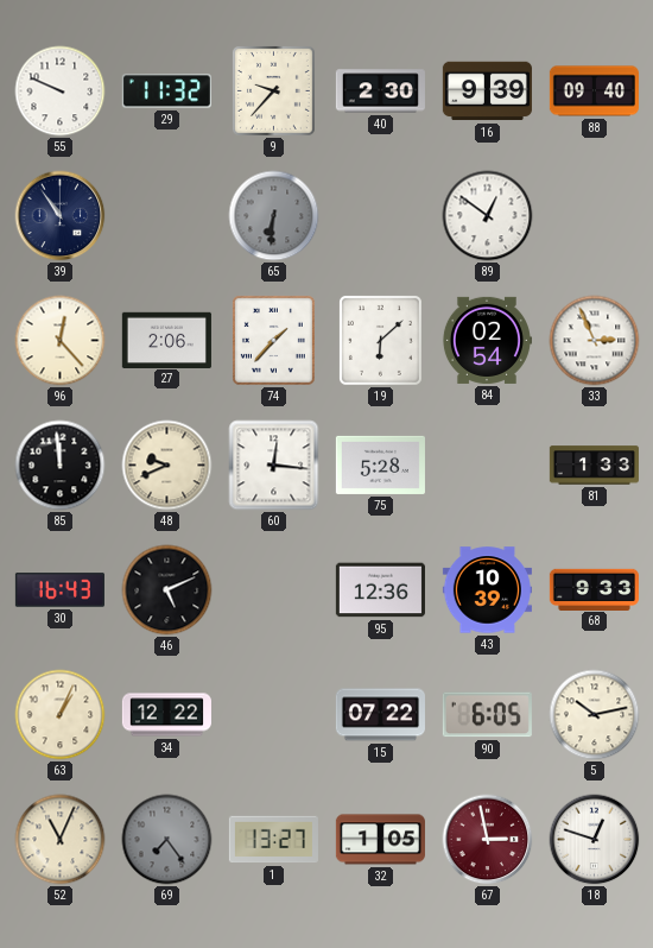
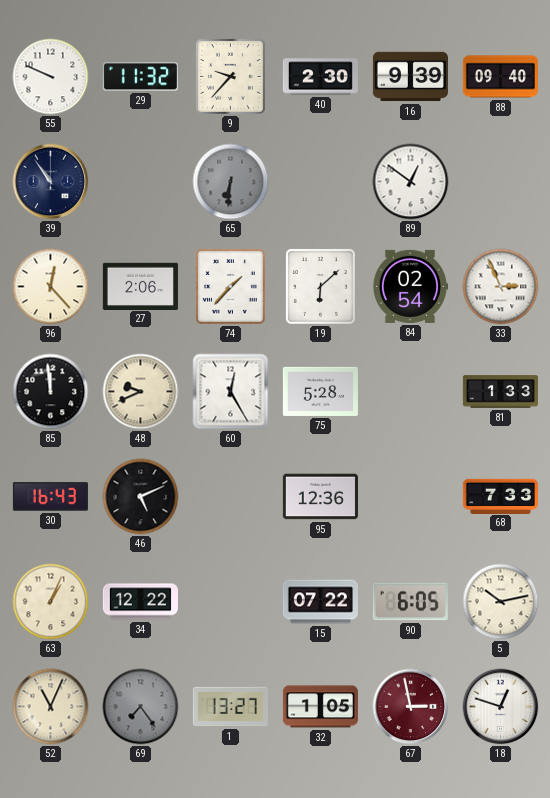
60: 12:16 -> 12:25
43: 10:39 -> none
68: 9:33 -> 7:33
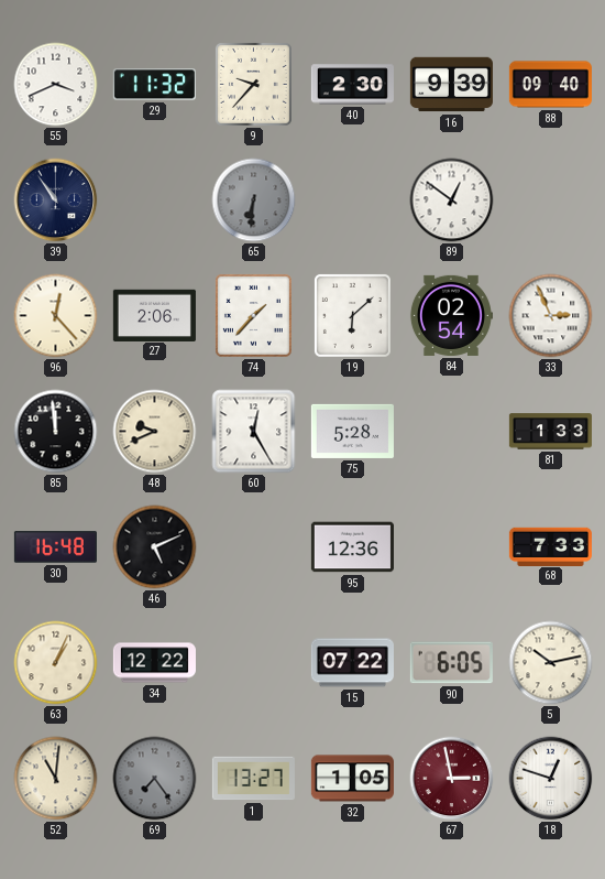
55: 9:49 -> 3:41
30: 16:43 -> 16:48
52: 11:04 -> 11:01
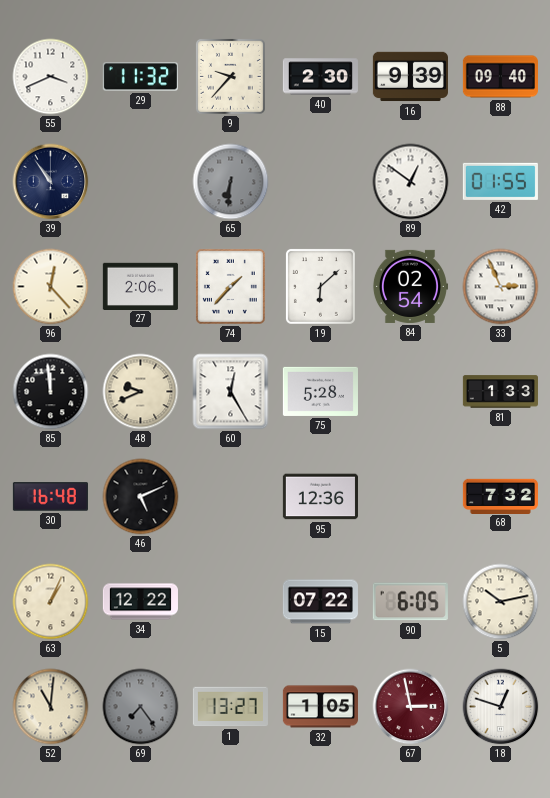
42: none -> 01:55
68: 7:33 -> 7:32
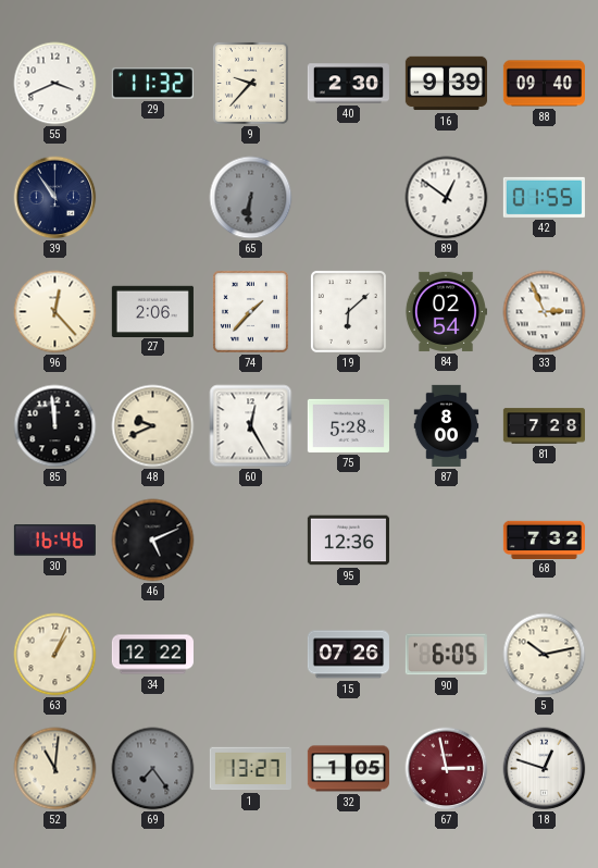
87: none -> 8:00
81: 1:33 -> 7:28
30: 16:48 -> 16:46
15: 07:22 -> 07:26
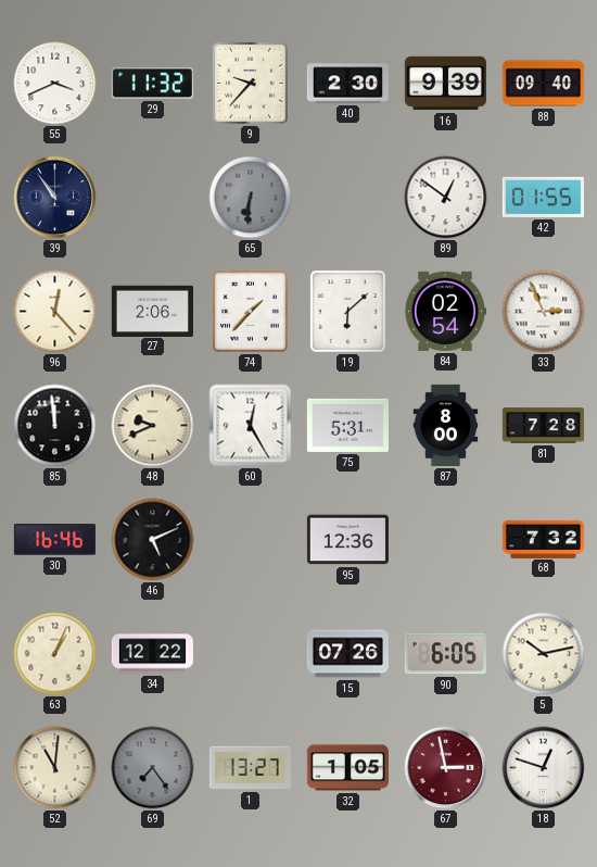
75: 5:28 -> 5:31
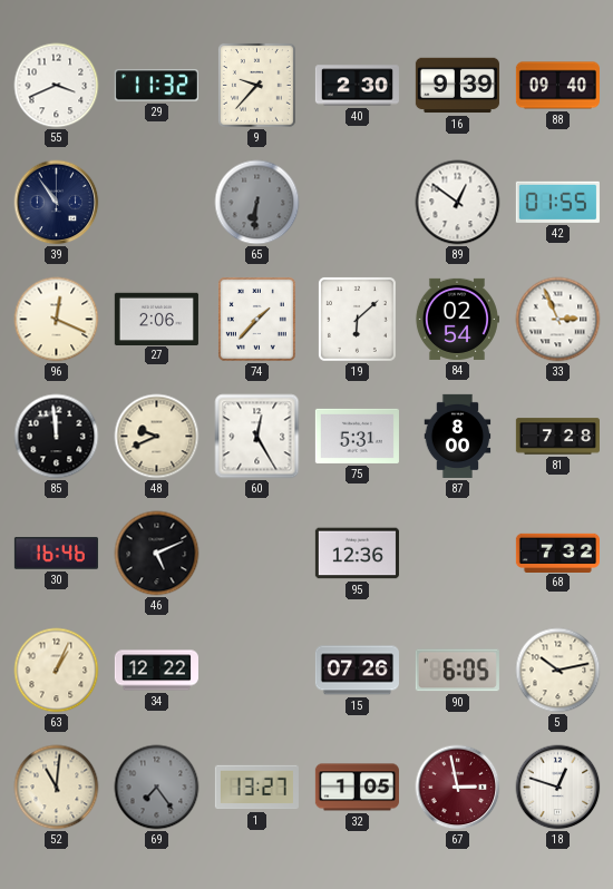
96: 12:23 -> 12:19
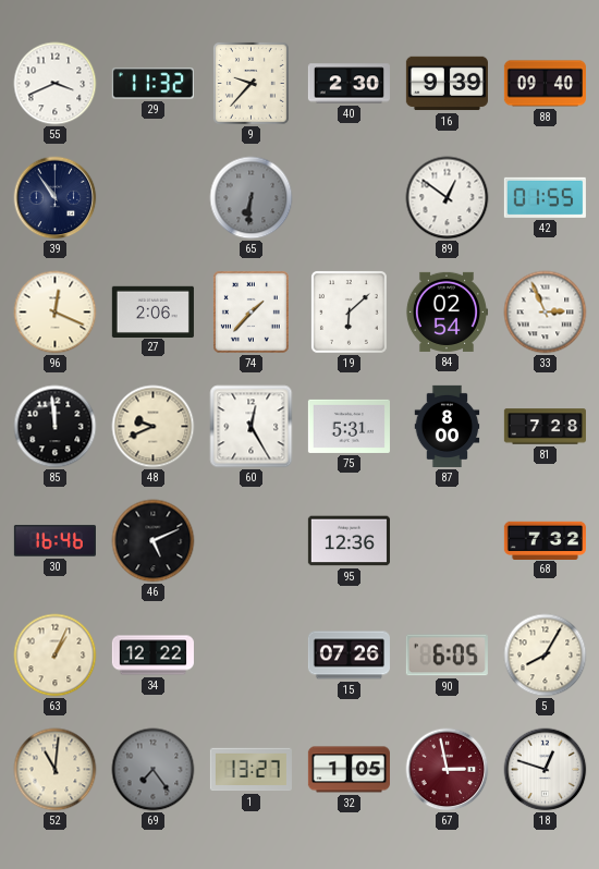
5: 10:13 -> 8:05
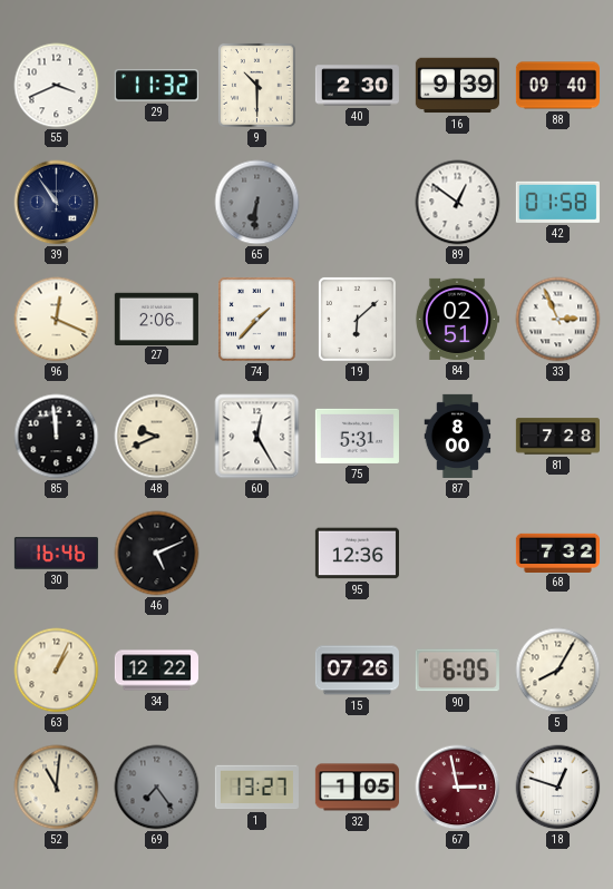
9: 9:37 -> 10:30
42: 01:55 -> 01:58
84: 02:54 -> 02:51
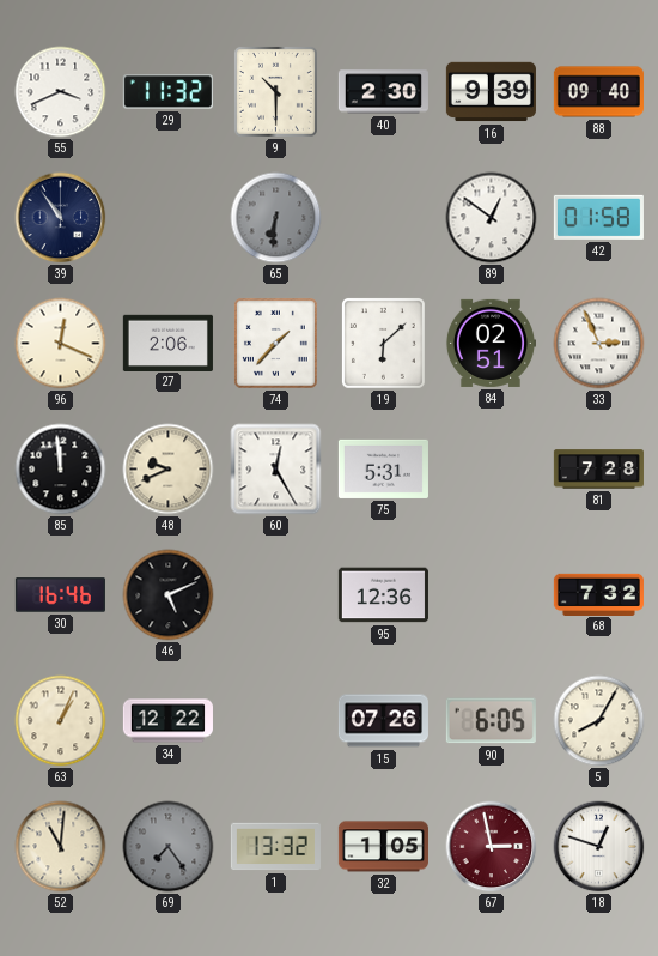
87: 8:00 -> none
1: 13:27 -> 13:32
